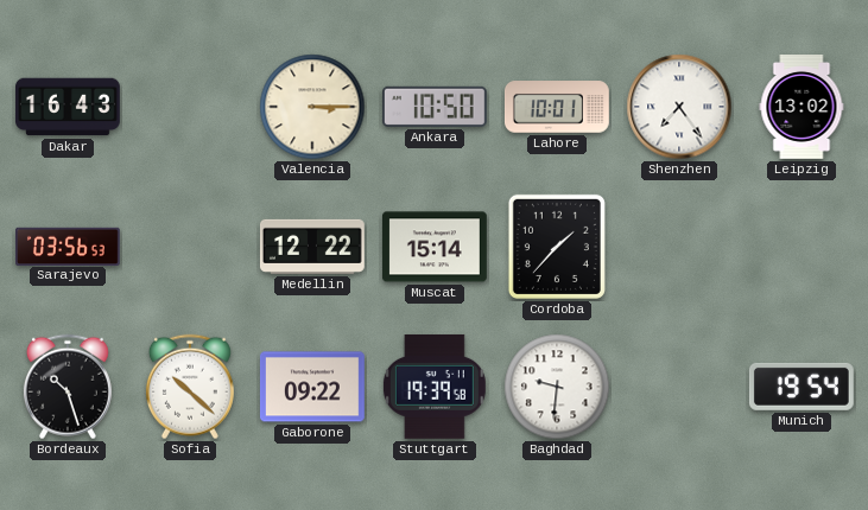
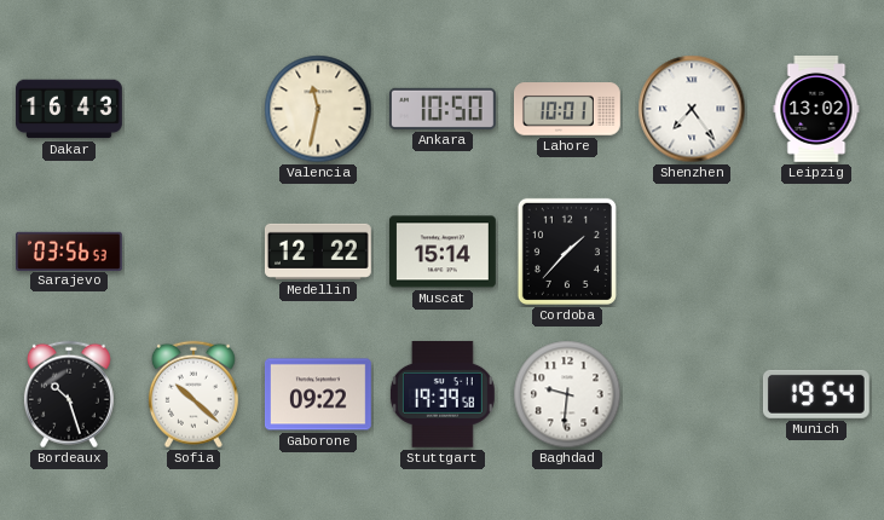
Valencia: 3:15 -> 11:32
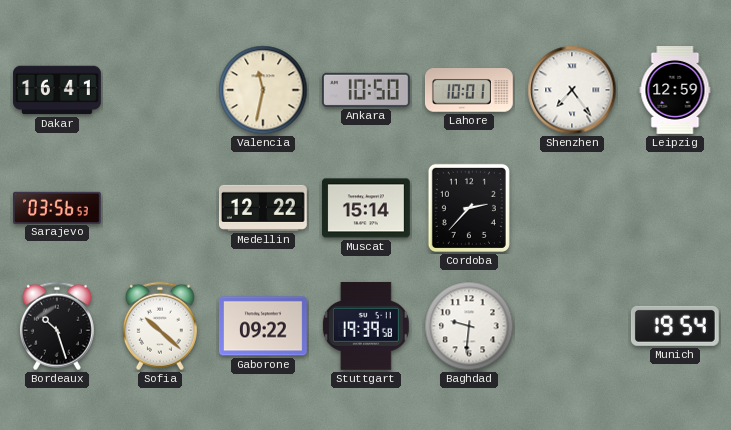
Dakar: 16:43 -> 16:41
Leipzig: 13:02 -> 12:59
Cordoba: 1:37 -> 2:37
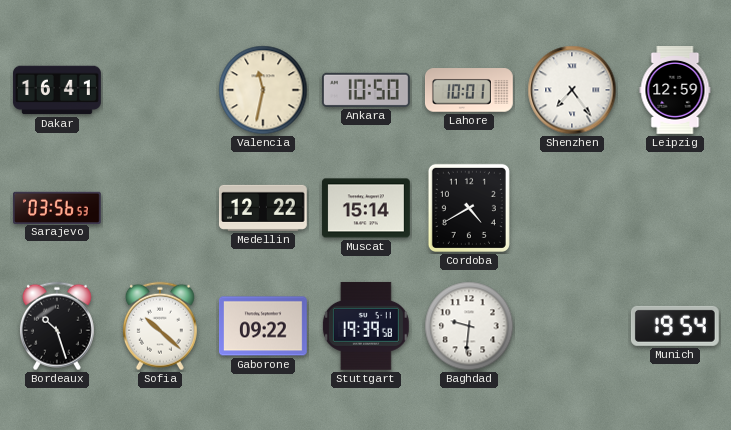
Cordoba: 2:37 -> 4:40
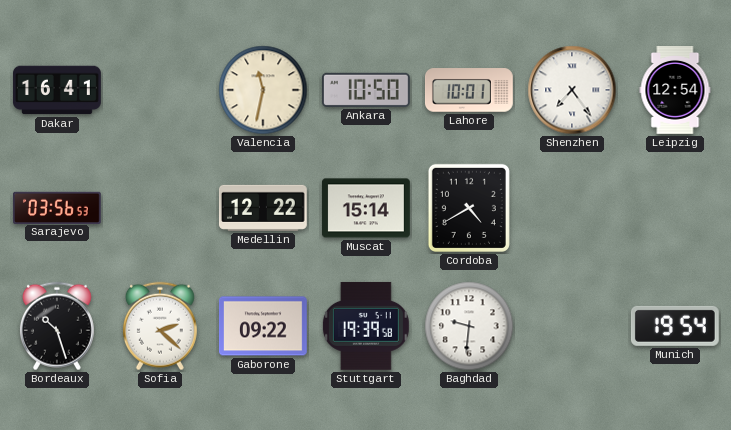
Leipzig: 12:59 -> 12:54
Sofia: 10:22 -> 2:22
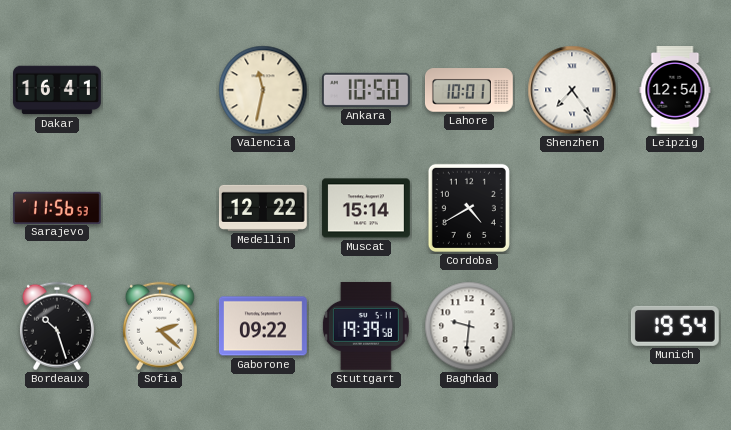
Sarajevo: 03:56 -> 11:56
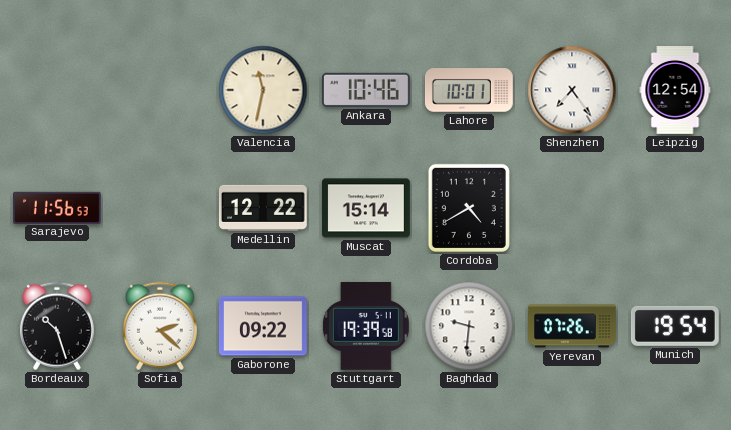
Dakar: 16:41 -> none
Ankara: 10:50 -> 10:46
Yerevan: none -> 07:26
